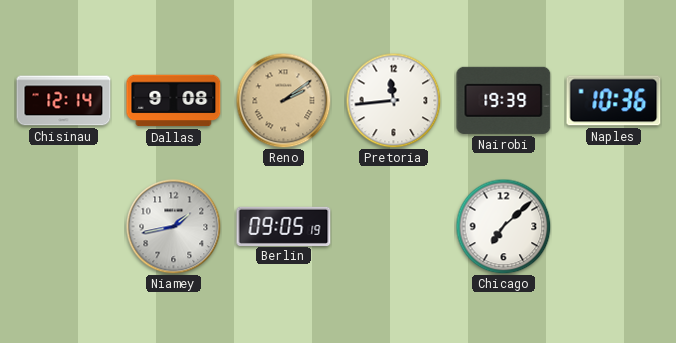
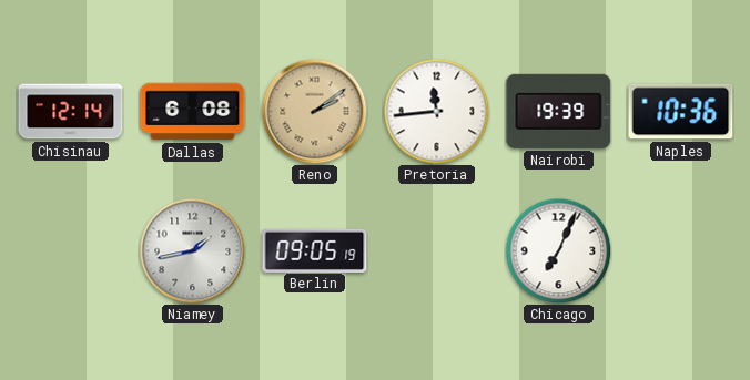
Dallas: 9:08 -> 6:08
Chicago: 7:08 -> 7:04
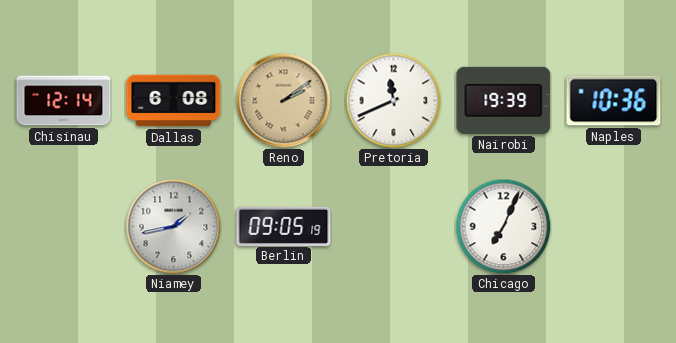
Pretoria: 11:44 -> 11:41
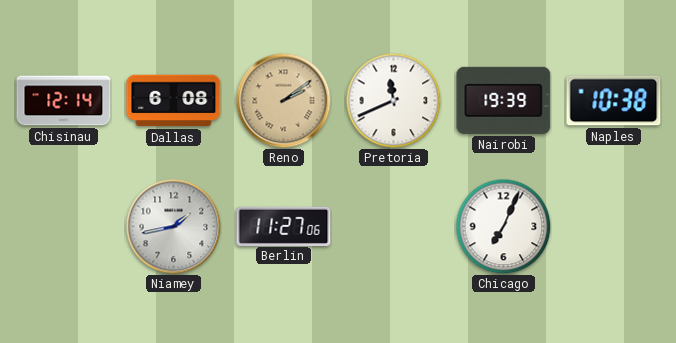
Naples: 10:36 -> 10:38
Berlin: 09:05 -> 11:27
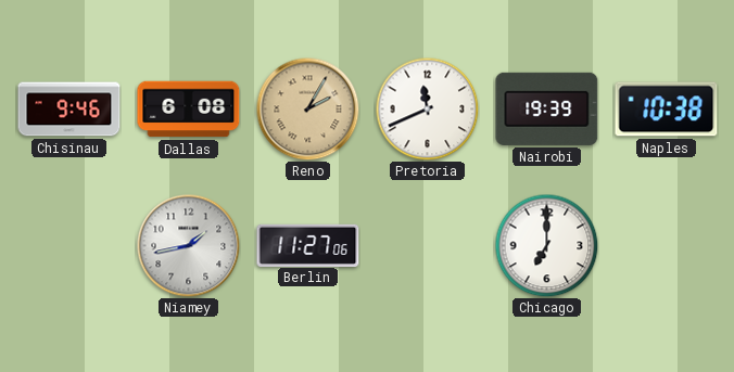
Chisinau: 12:14 -> 9:46
Reno: 2:09 -> 2:05
Chicago: 7:04 -> 7:00
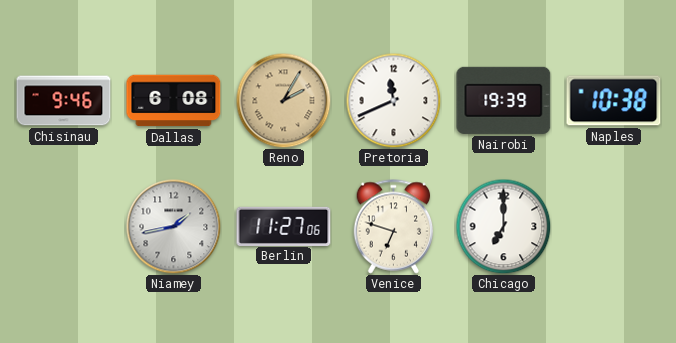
Venice: none -> 6:48
